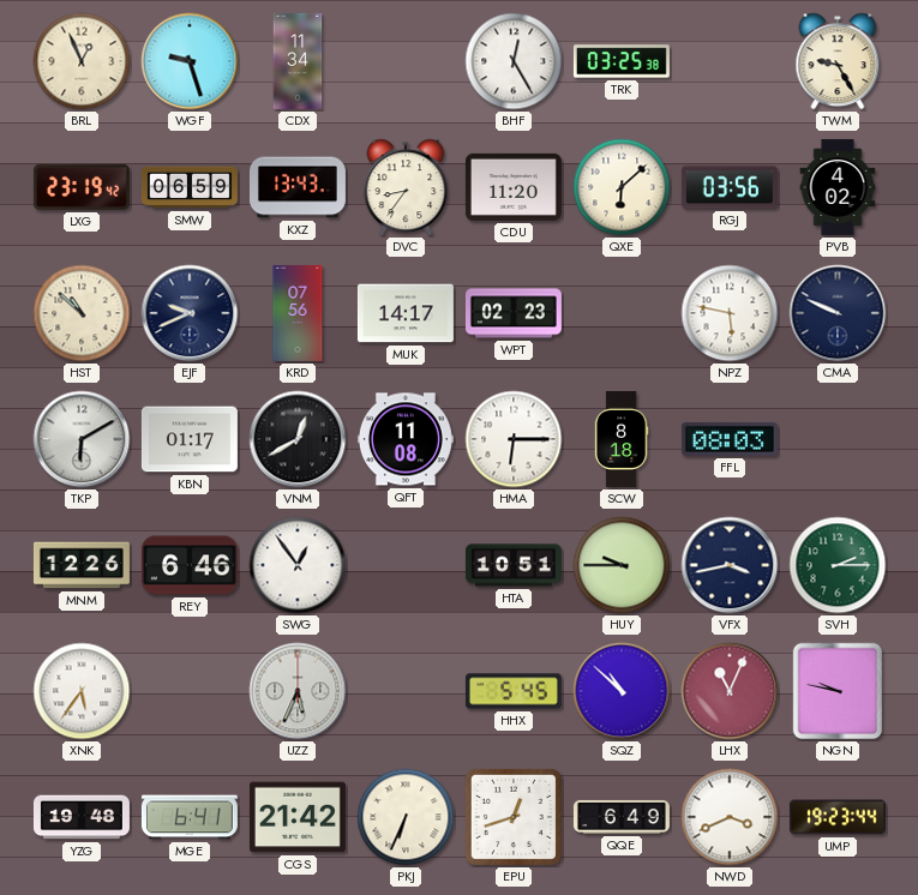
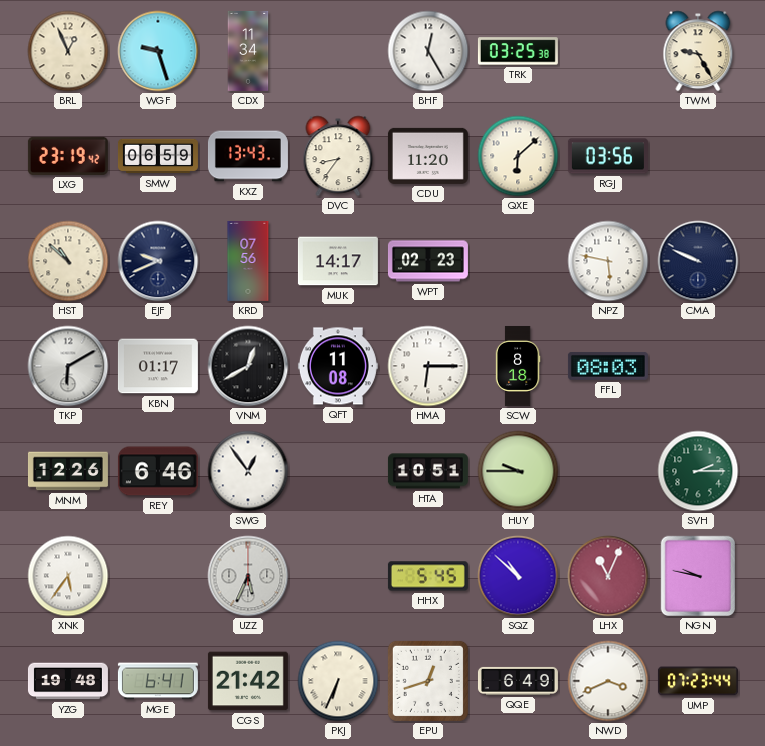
PVB: 4:02 -> none
VFX: 3:43 -> none
UMP: 19:23 -> 07:23
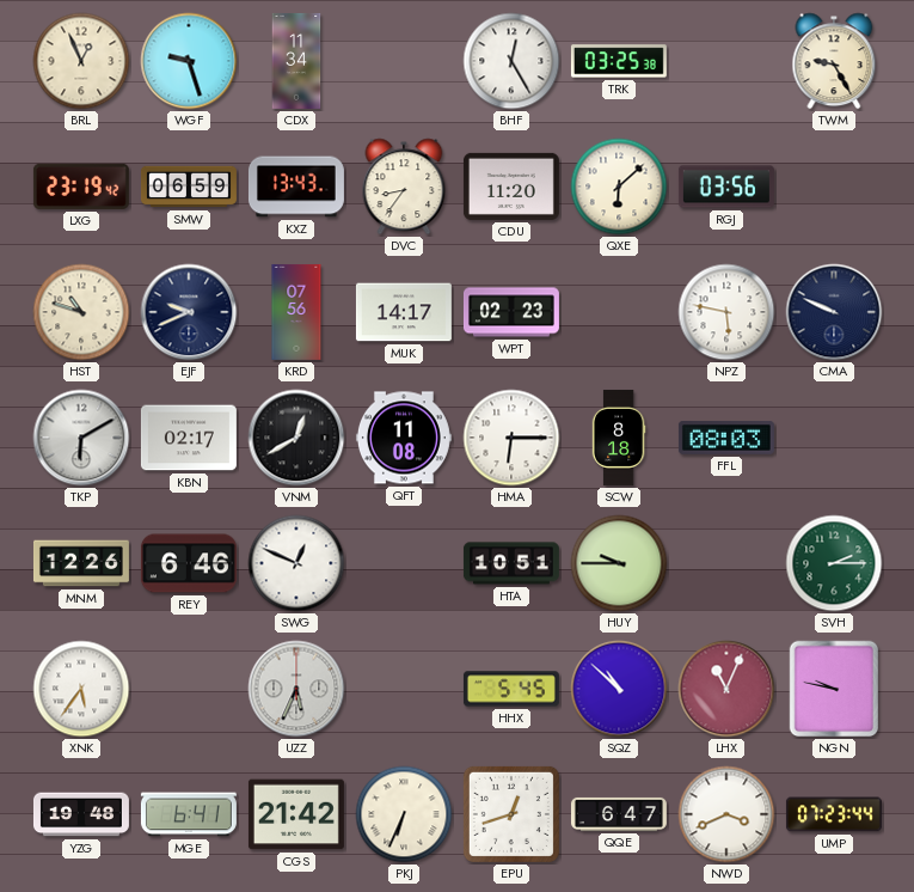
HST: 10:52 -> 10:48
KBN: 01:17 -> 02:17
SWG: 12:54 -> 12:49
QQE: 6:49 -> 6:47
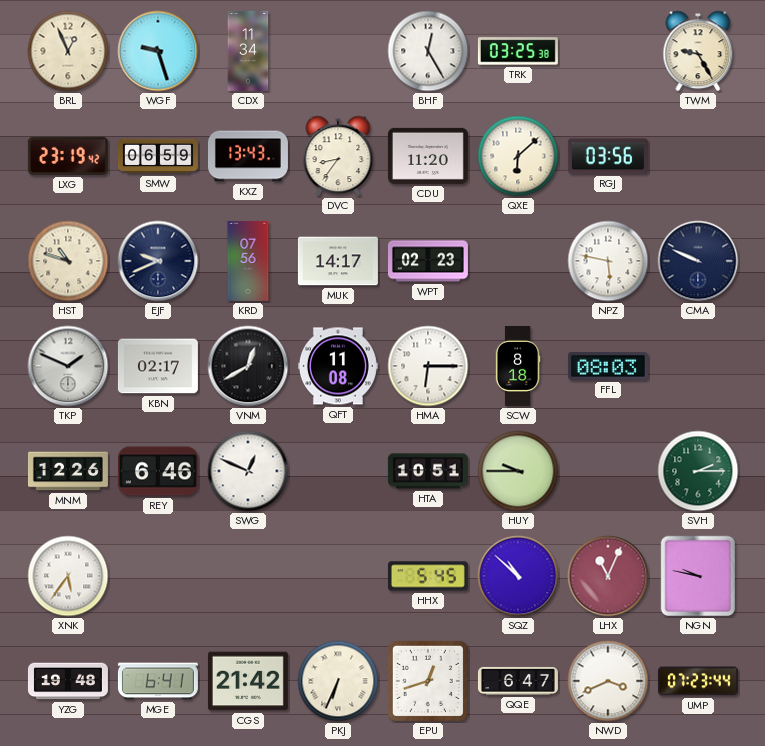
TKP: 6:10 -> 1:49
UZZ: 5:34 -> none
